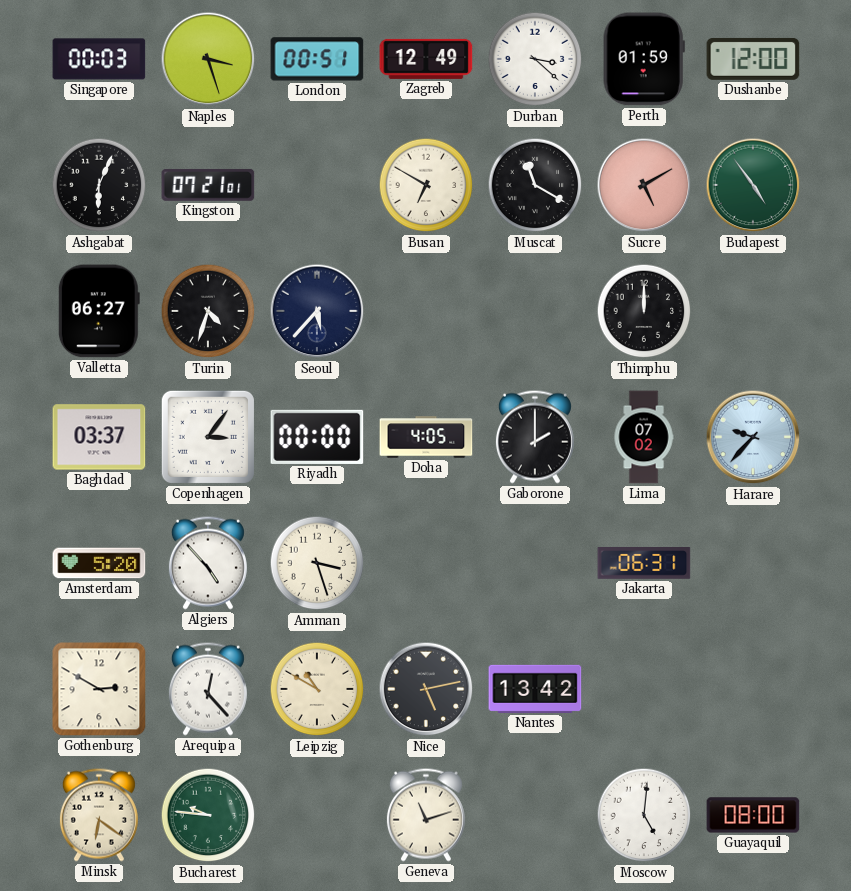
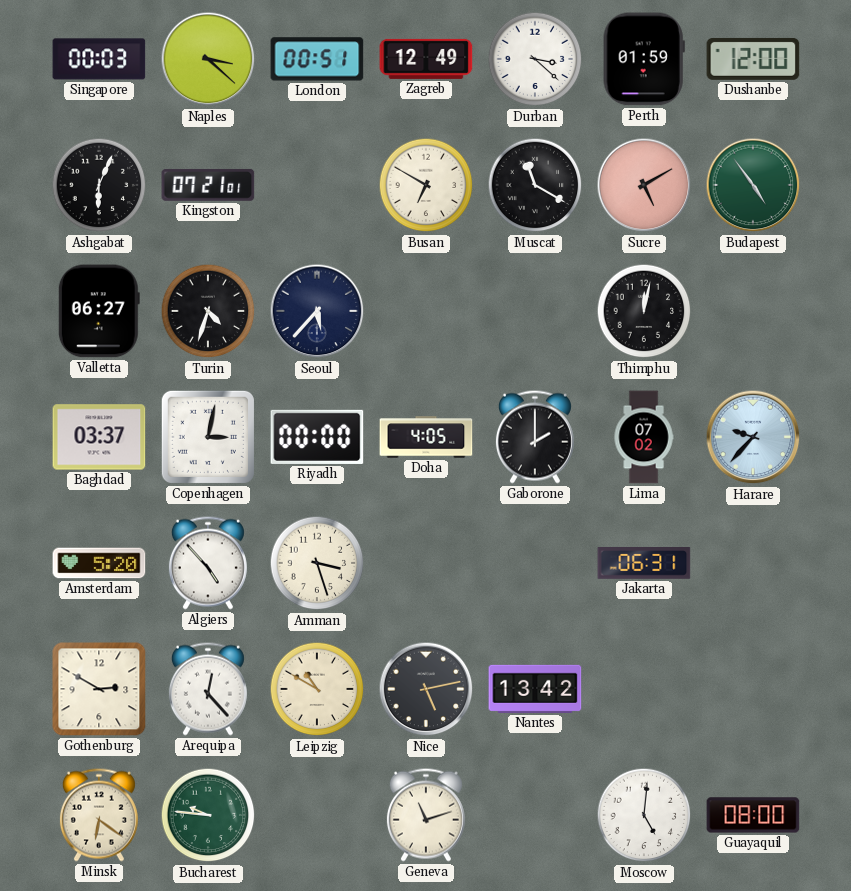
Naples: 3:27 -> 3:22
Thimphu: 12:00 -> 12:02
Copenhagen: 3:06 -> 3:02
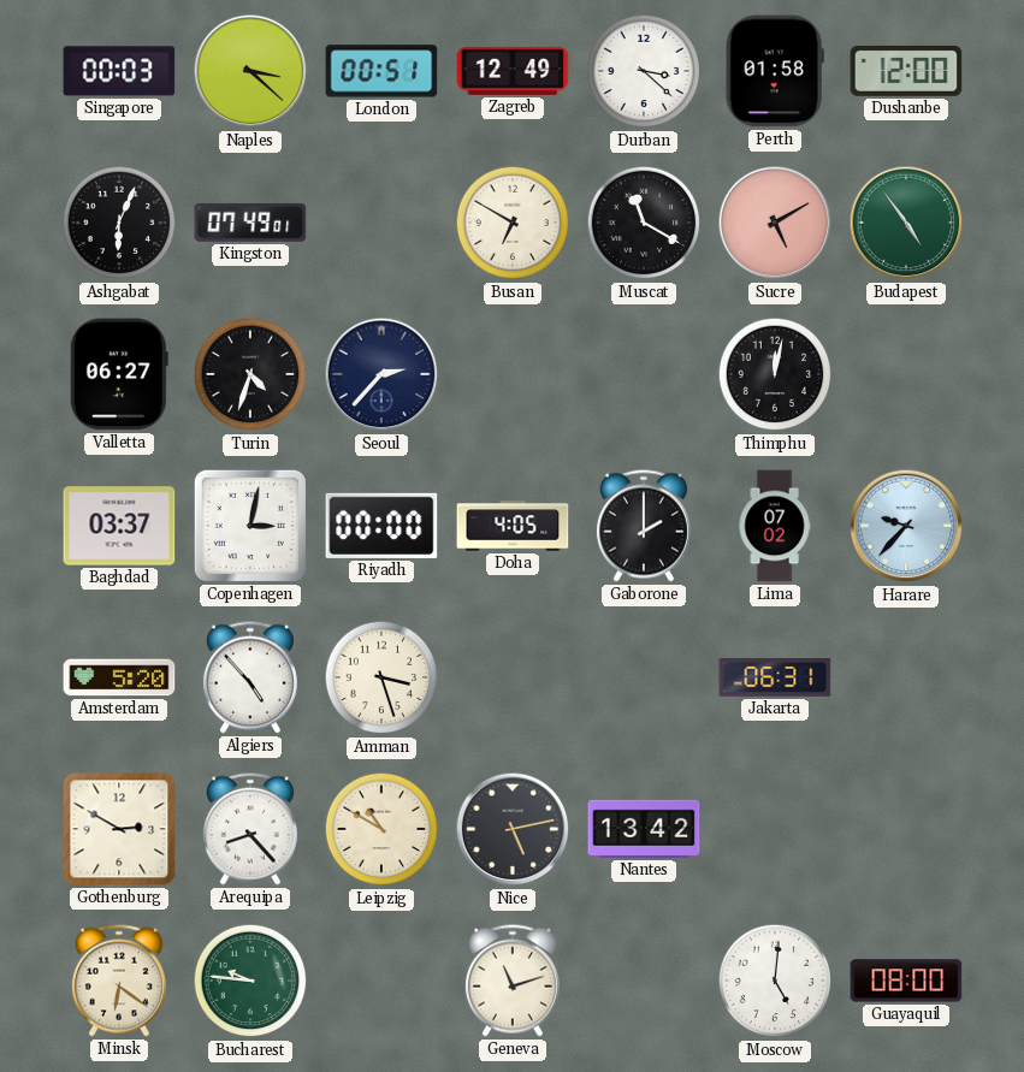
Perth: 01:59 -> 01:58
Kingston: 07:21 -> 07:49
Seoul: 5:37 -> 2:37
Arequipa: 12:23 -> 8:23
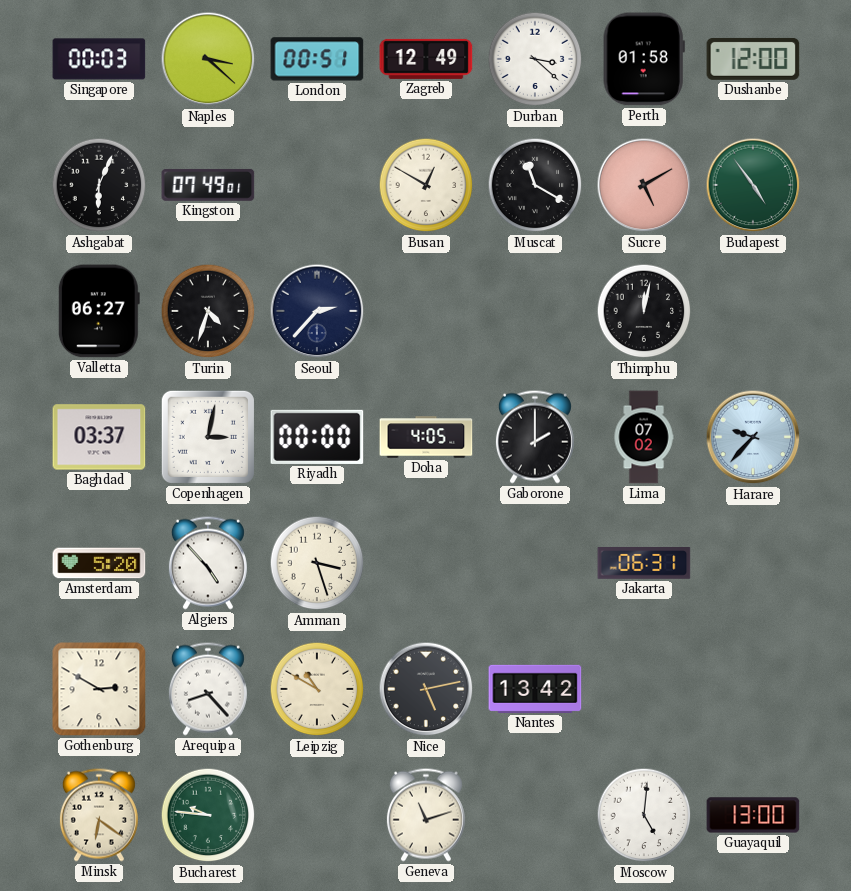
Busan: 6:50 -> 12:50
Guayaquil: 08:00 -> 13:00
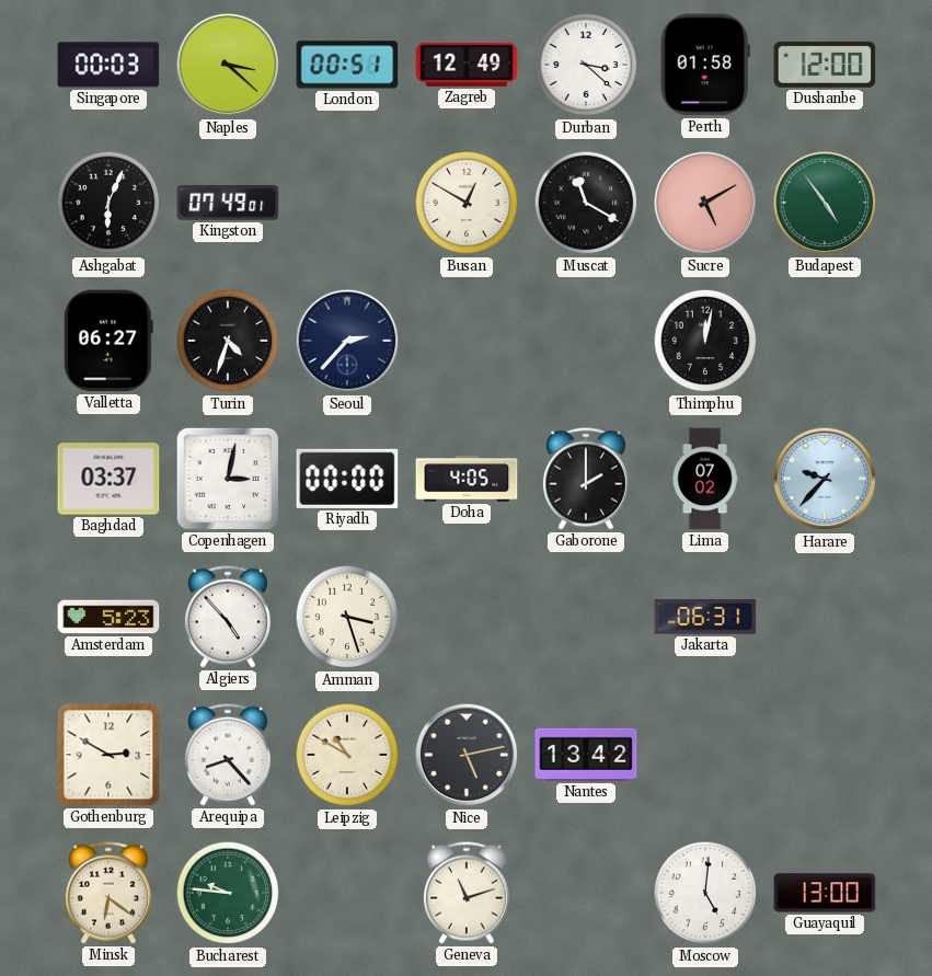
Amsterdam: 5:20 -> 5:23
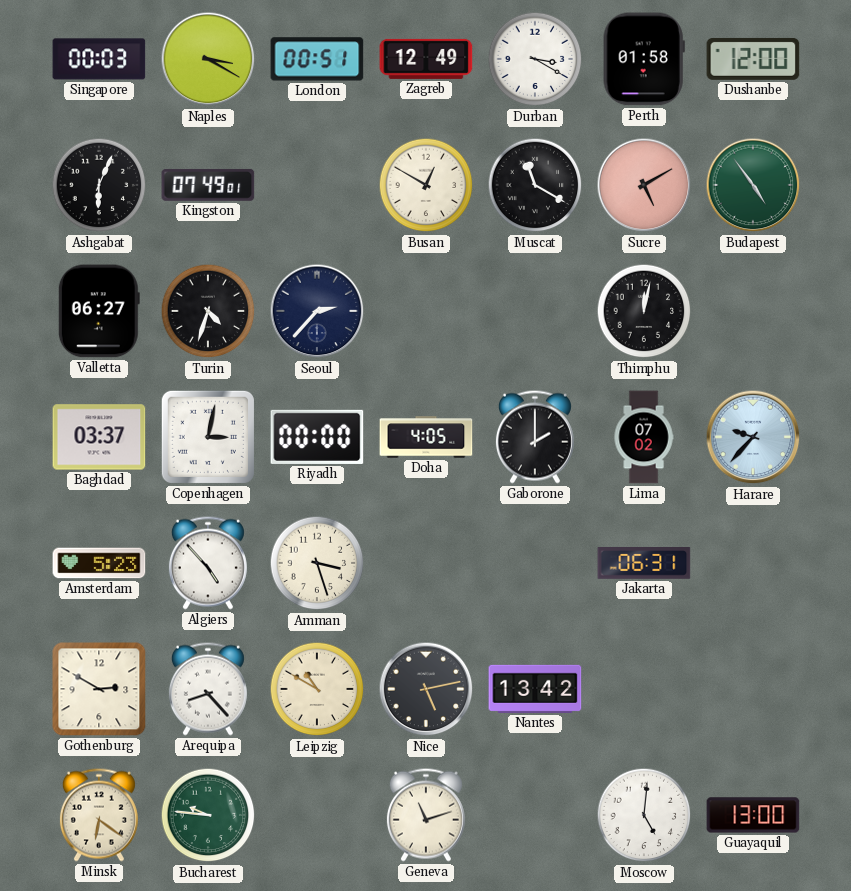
Naples: 3:22 -> 3:20
Durban: 3:22 -> 3:20
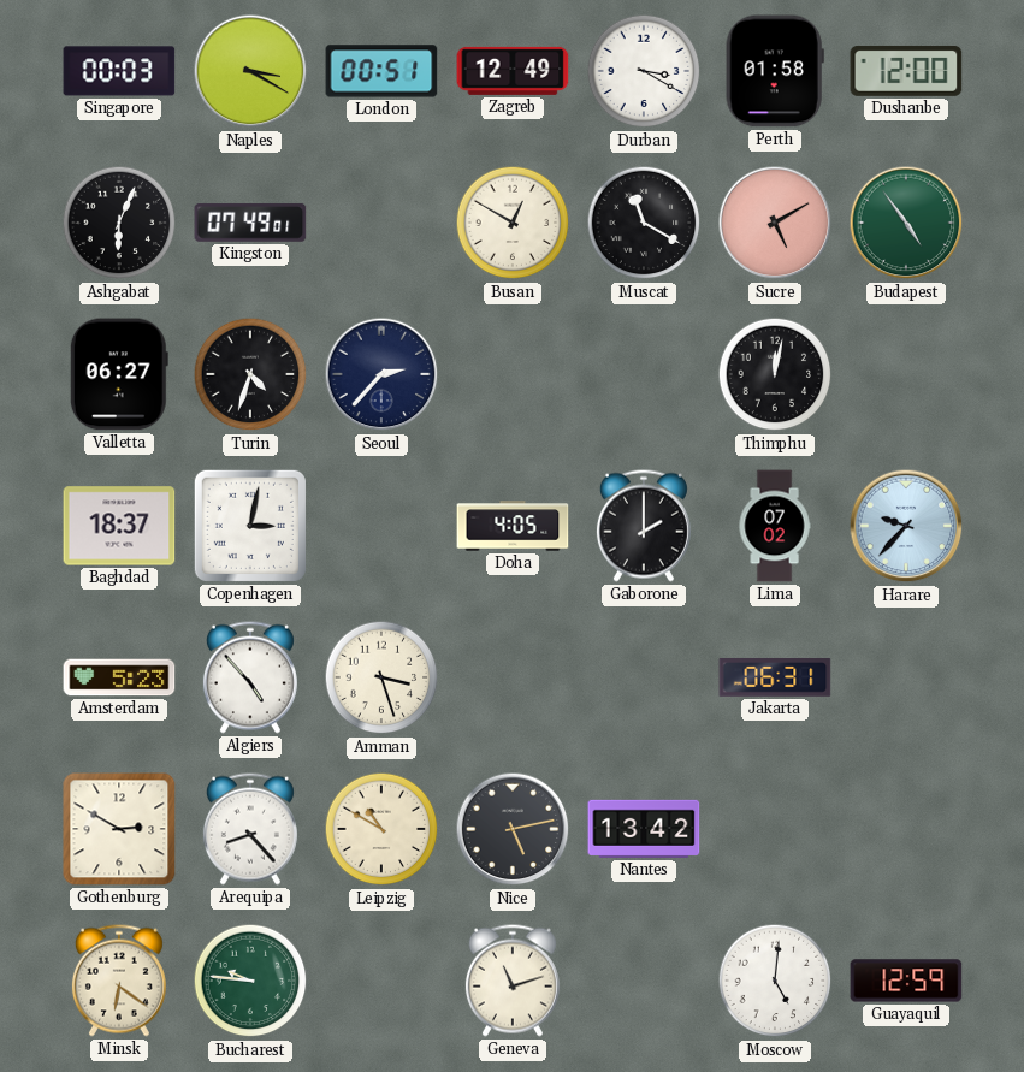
Baghdad: 03:37 -> 18:37
Riyadh: 00:00 -> none
Guayaquil: 13:00 -> 12:59
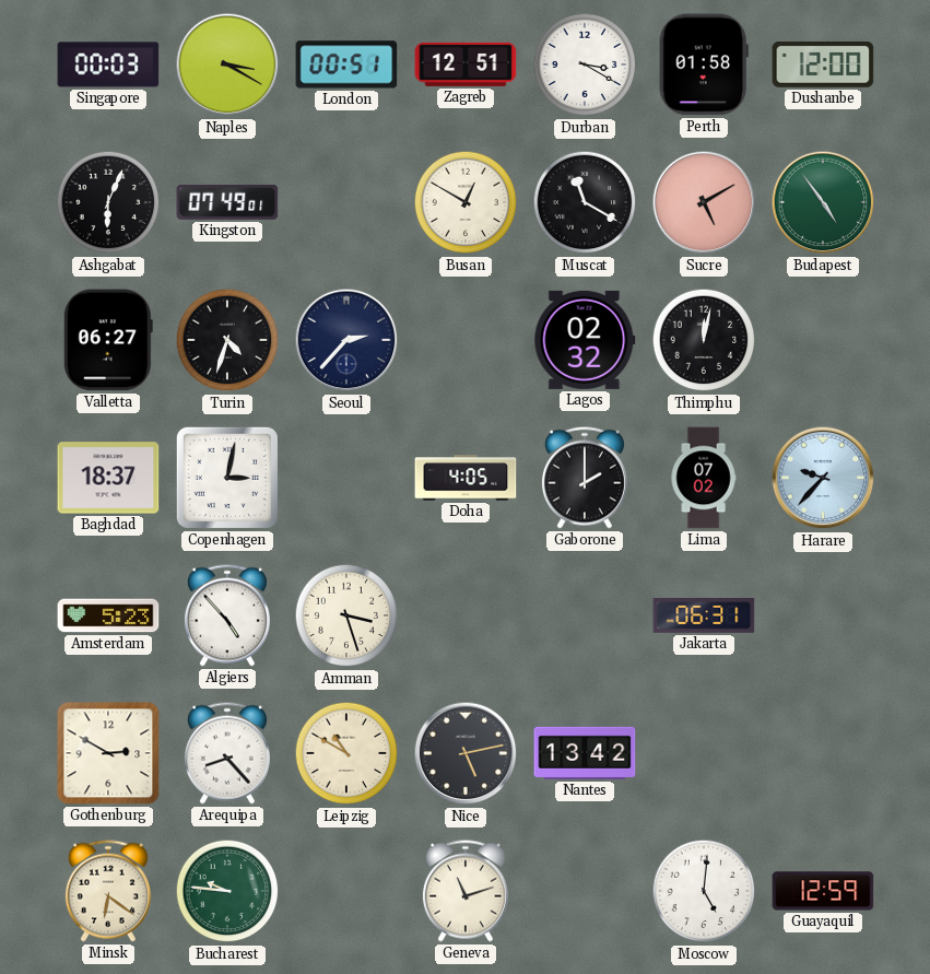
Zagreb: 12:49 -> 12:51
Lagos: none -> 02:32
